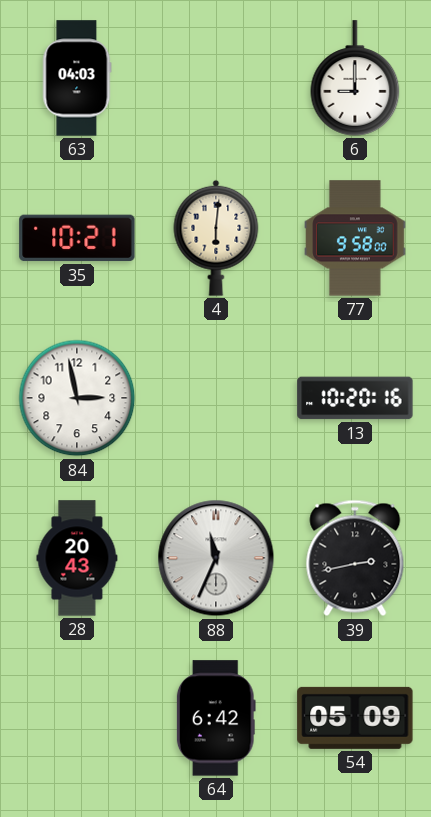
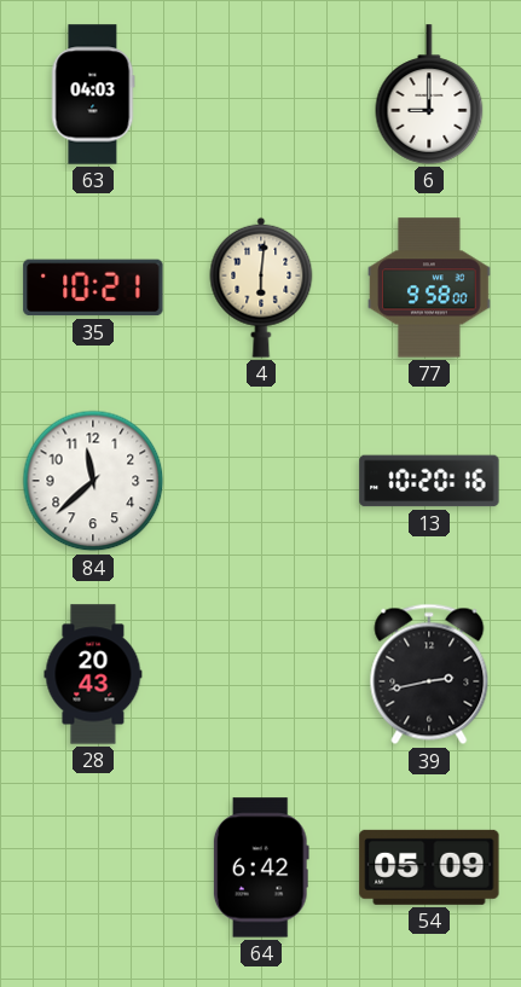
84: 2:58 -> 11:38
88: 11:34 -> none
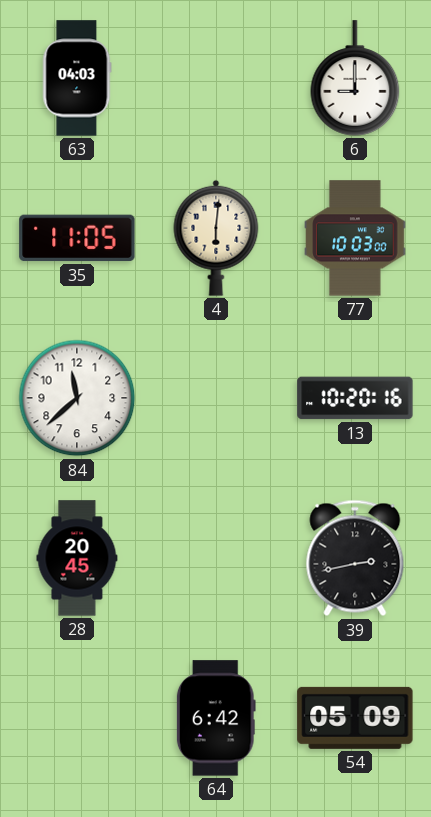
35: 10:21 -> 11:05
77: 9:58 -> 10:03
28: 20:43 -> 20:45
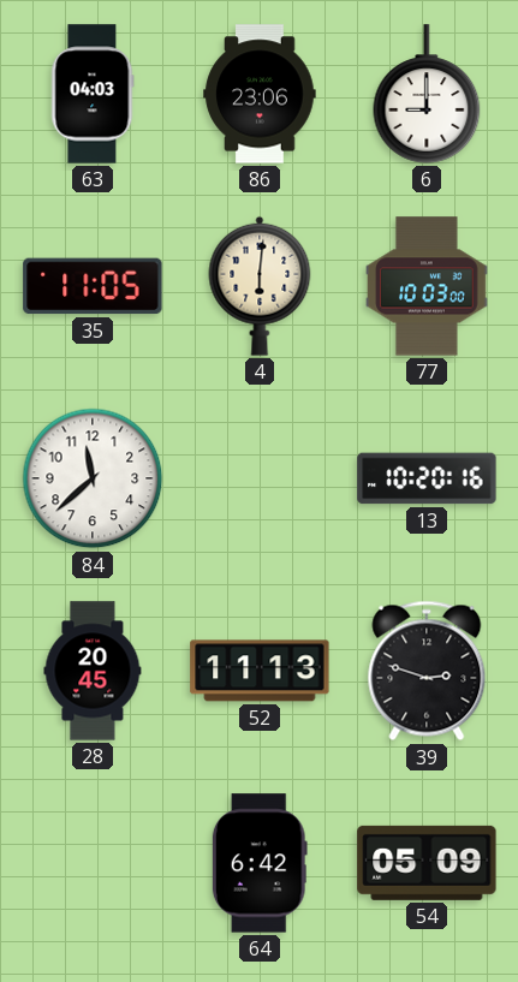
86: none -> 23:06
52: none -> 11:13
39: 2:43 -> 2:48
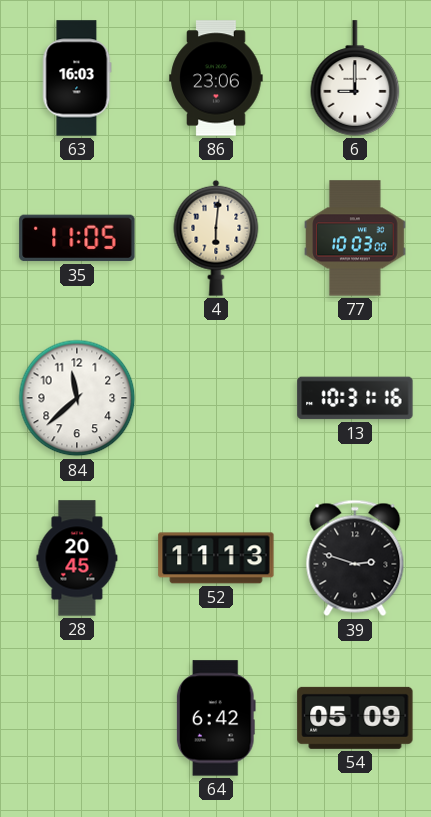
63: 04:03 -> 16:03
13: 10:20 -> 10:31
